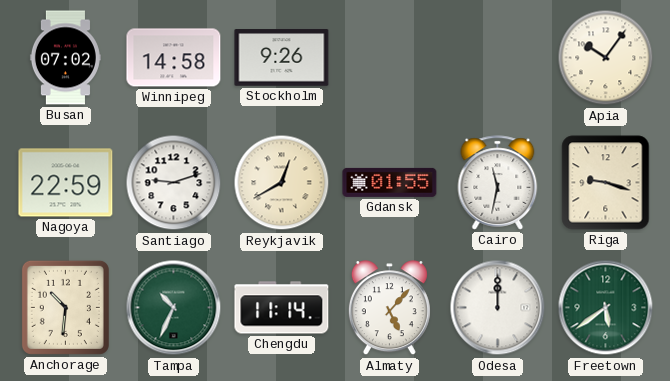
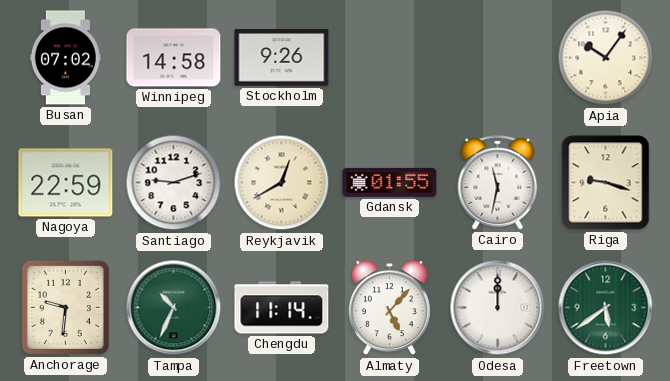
Anchorage: 10:31 -> 9:31
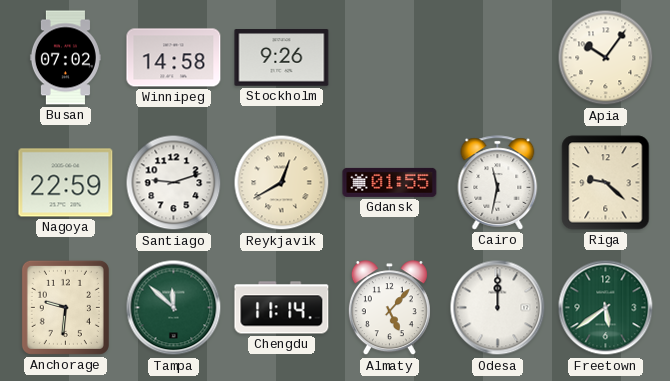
Riga: 9:18 -> 9:22
Tampa: 10:34 -> 11:52
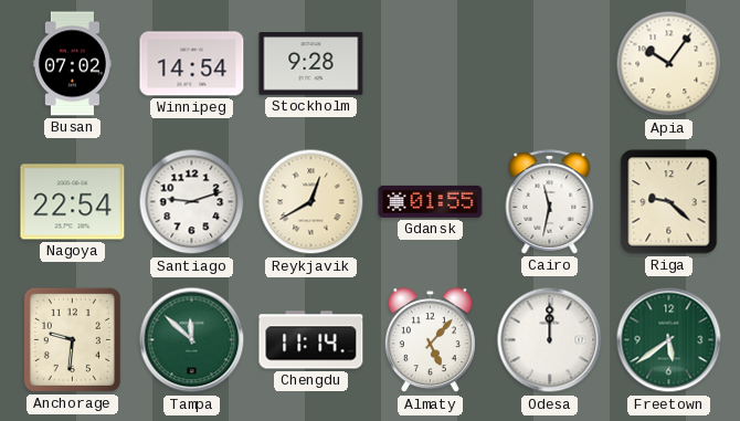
Winnipeg: 14:58 -> 14:54
Stockholm: 9:26 -> 9:28
Nagoya: 22:59 -> 22:54
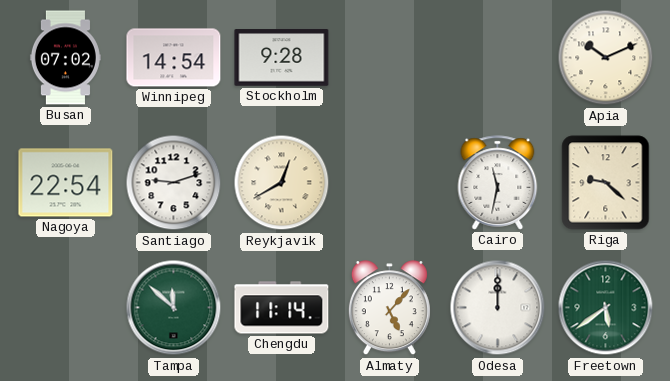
Apia: 10:06 -> 10:11
Gdansk: 01:55 -> none
Anchorage: 9:31 -> none
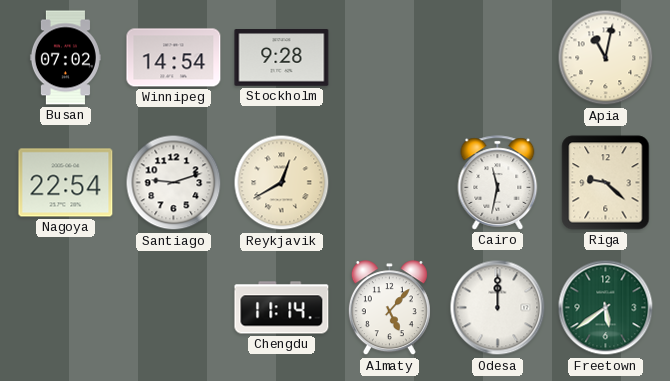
Apia: 10:11 -> 11:02
Tampa: 11:52 -> none
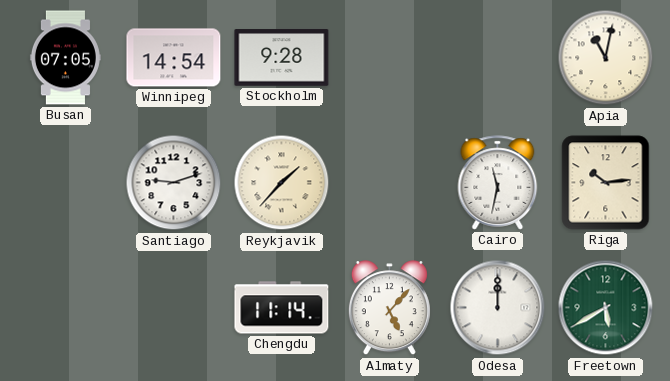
Busan: 07:02 -> 07:05
Nagoya: 22:54 -> none
Reykjavik: 12:40 -> 1:37
Riga: 9:22 -> 10:14
Freetown: 5:39 -> 5:40
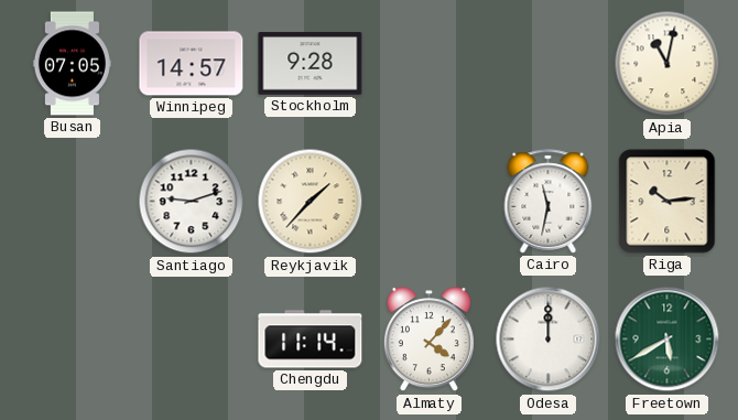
Winnipeg: 14:54 -> 14:57
Almaty: 5:07 -> 4:07
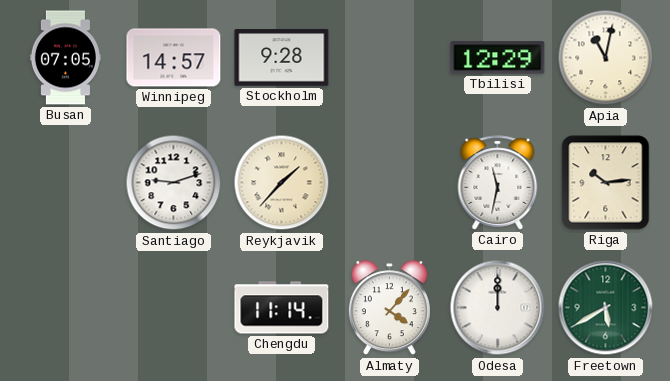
Tbilisi: none -> 12:29
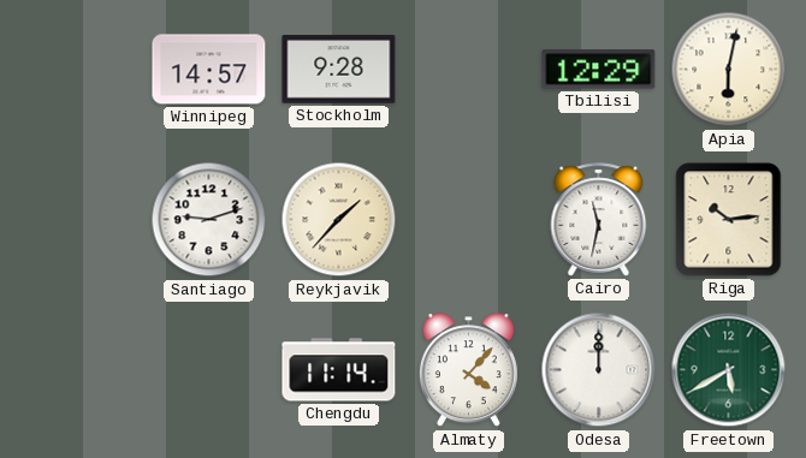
Busan: 07:05 -> none
Apia: 11:02 -> 6:02
